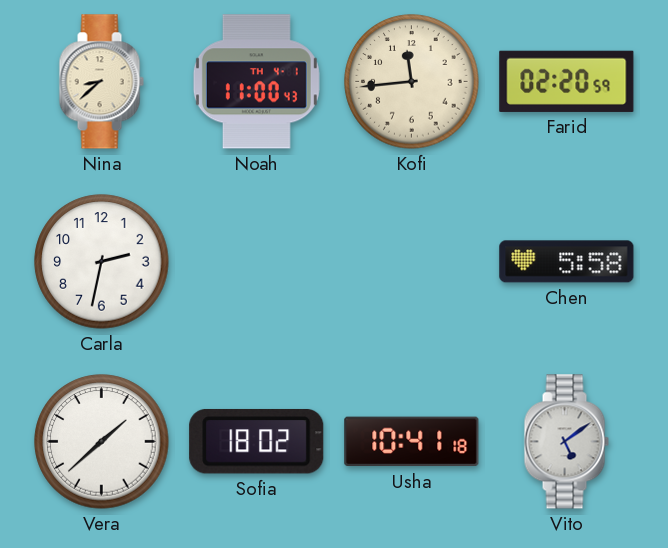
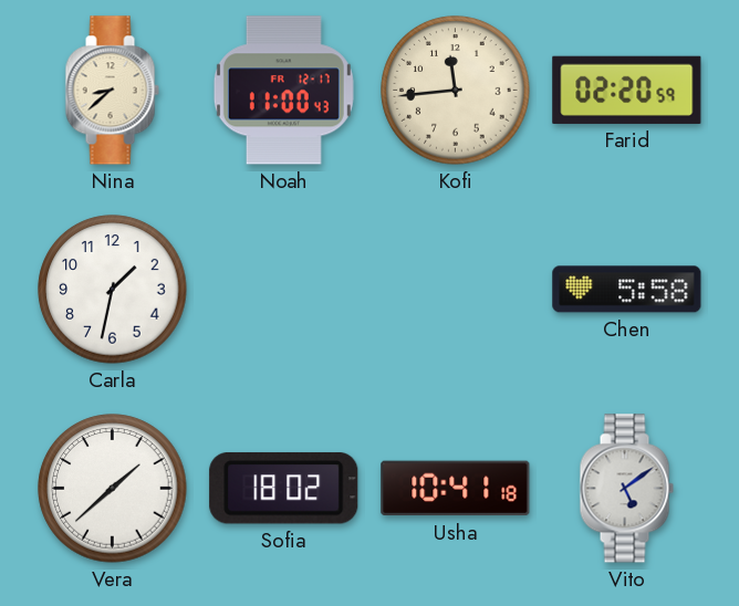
Noah date: TH 4-1 -> FR 12-17
Carla: 2:32 -> 1:32
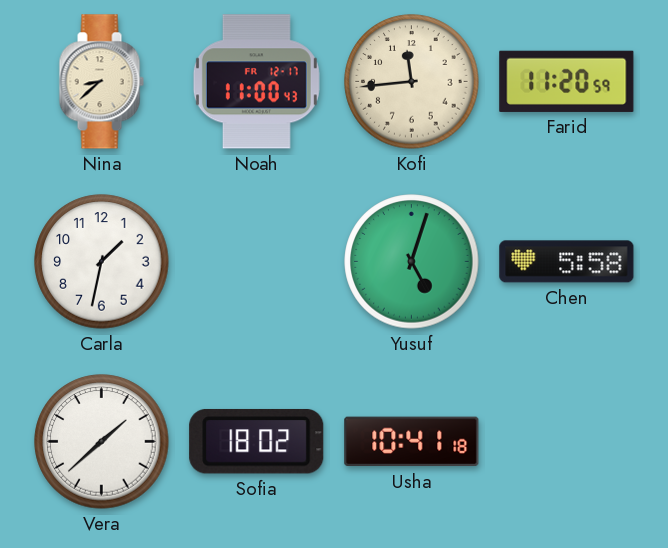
Farid: 02:20 -> 11:20
Yusuf: none -> 5:03
Vito: 5:09 -> none
